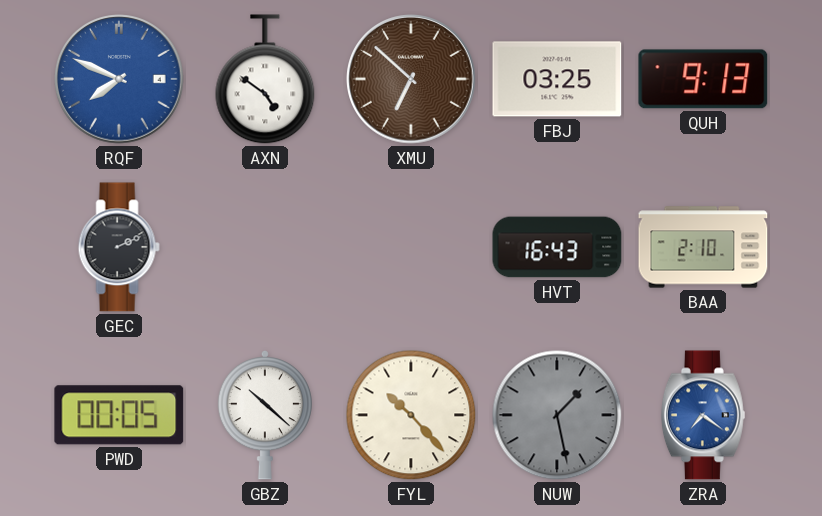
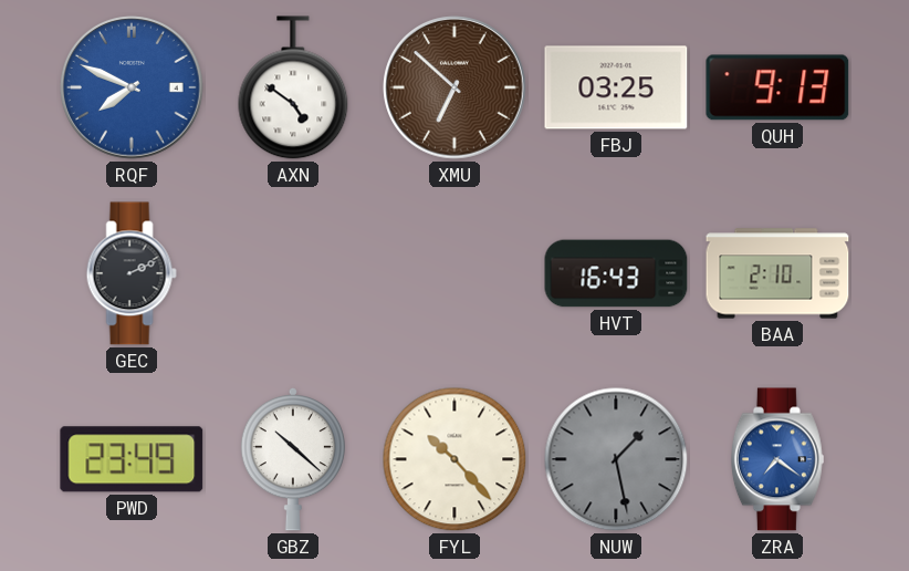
PWD: 00:05 -> 23:49
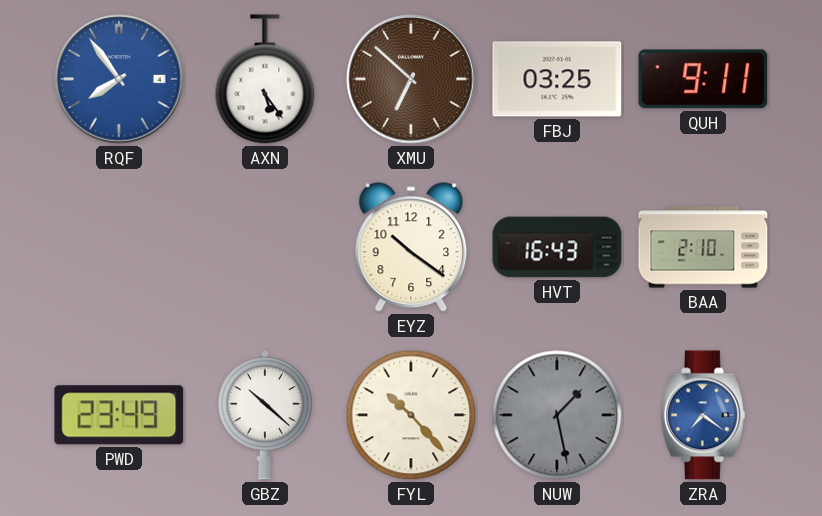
RQF: 7:49 -> 7:54
AXN: 4:51 -> 5:24
QUH: 9:13 -> 9:11
GEC: 2:11 -> none
EYZ: none -> 10:21
